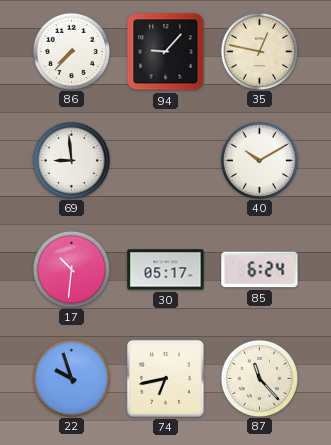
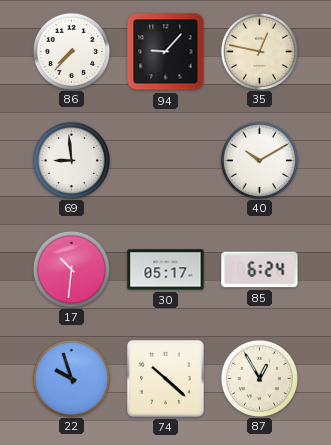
74: 6:43 -> 10:22
87: 11:23 -> 12:55
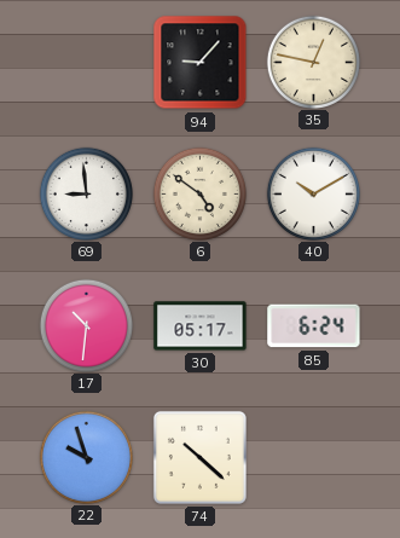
86: 7:37 -> none
6: none -> 4:51
87: 12:55 -> none
